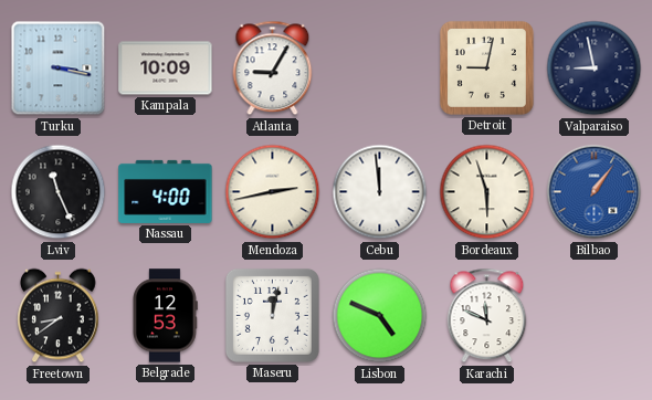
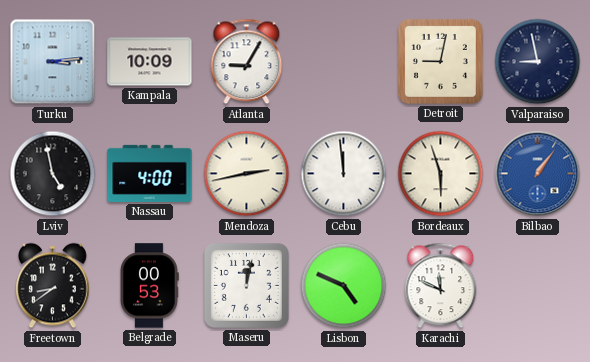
Turku: 3:17 -> 3:14
Lviv: 11:26 -> 4:58
Belgrade: 12:53 -> 00:53
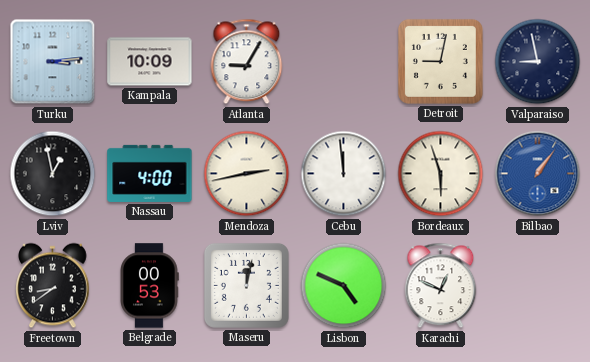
Lviv: 4:58 -> 12:58
Karachi: 11:49 -> 12:49
